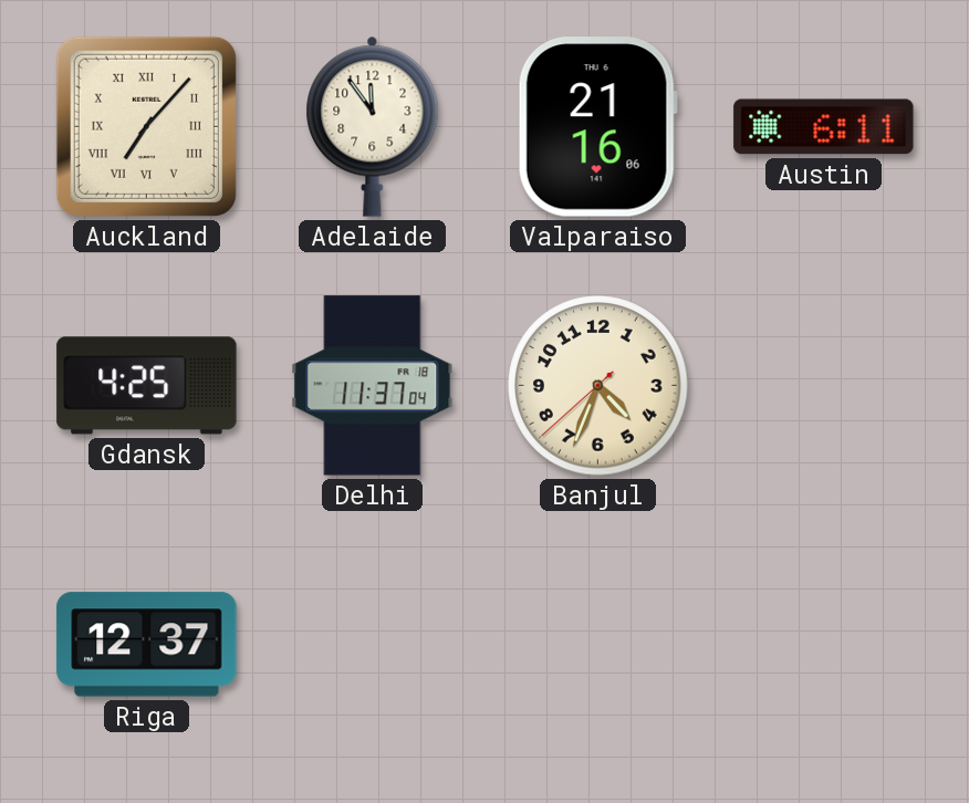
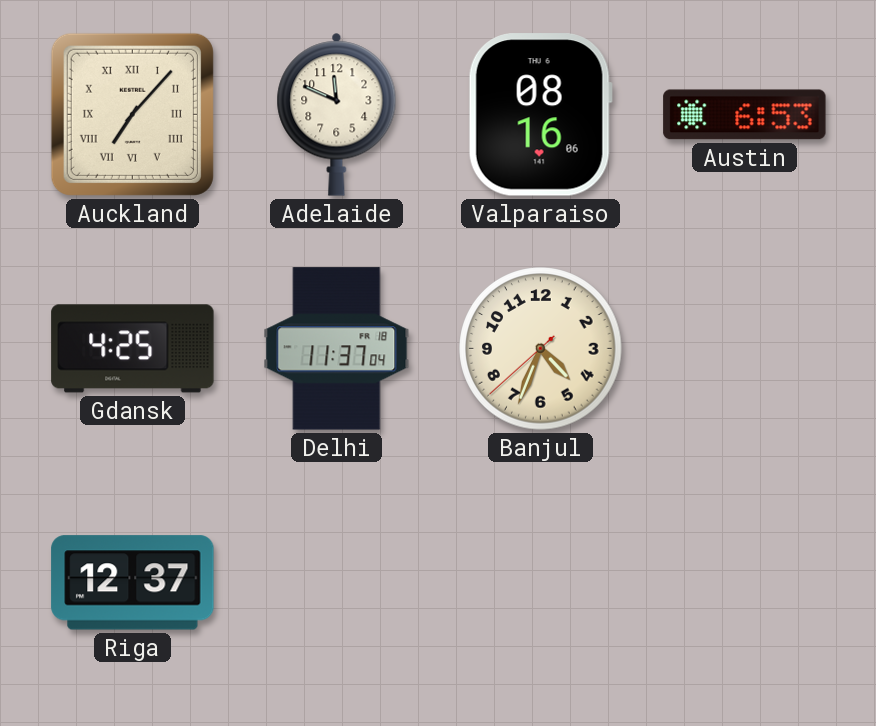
Adelaide: 11:54 -> 11:49
Valparaiso: 21:16 -> 08:16
Austin: 6:11 -> 6:53
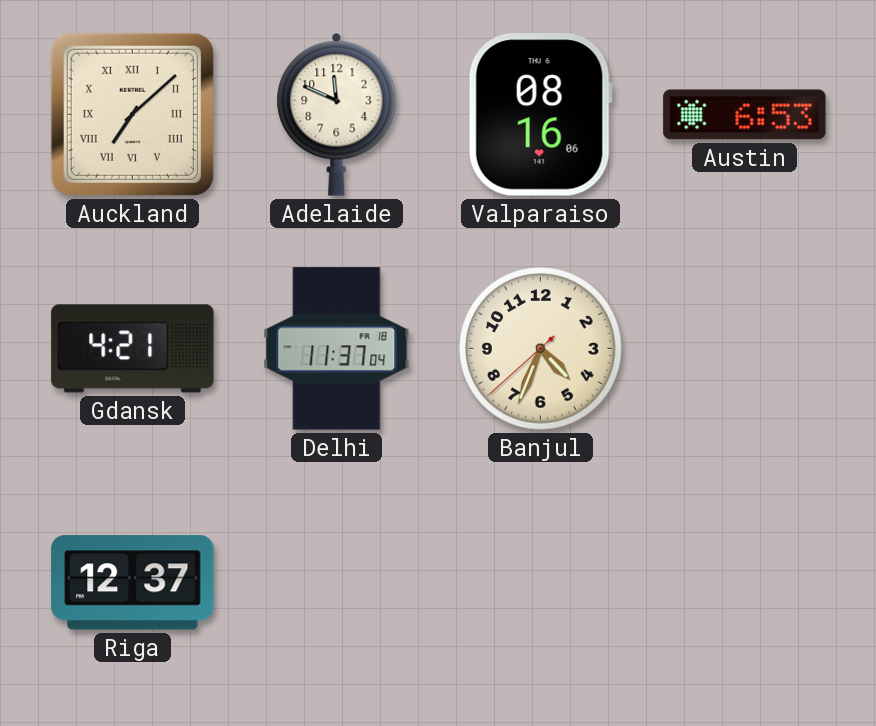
Auckland: 7:07 -> 7:08
Gdansk: 4:25 -> 4:21
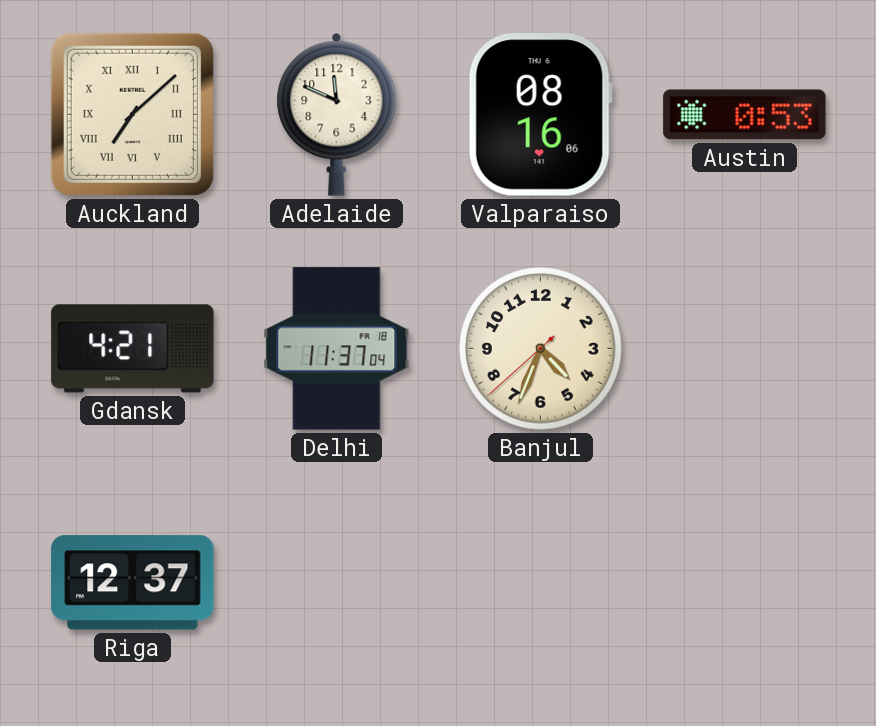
Austin: 6:53 -> 0:53
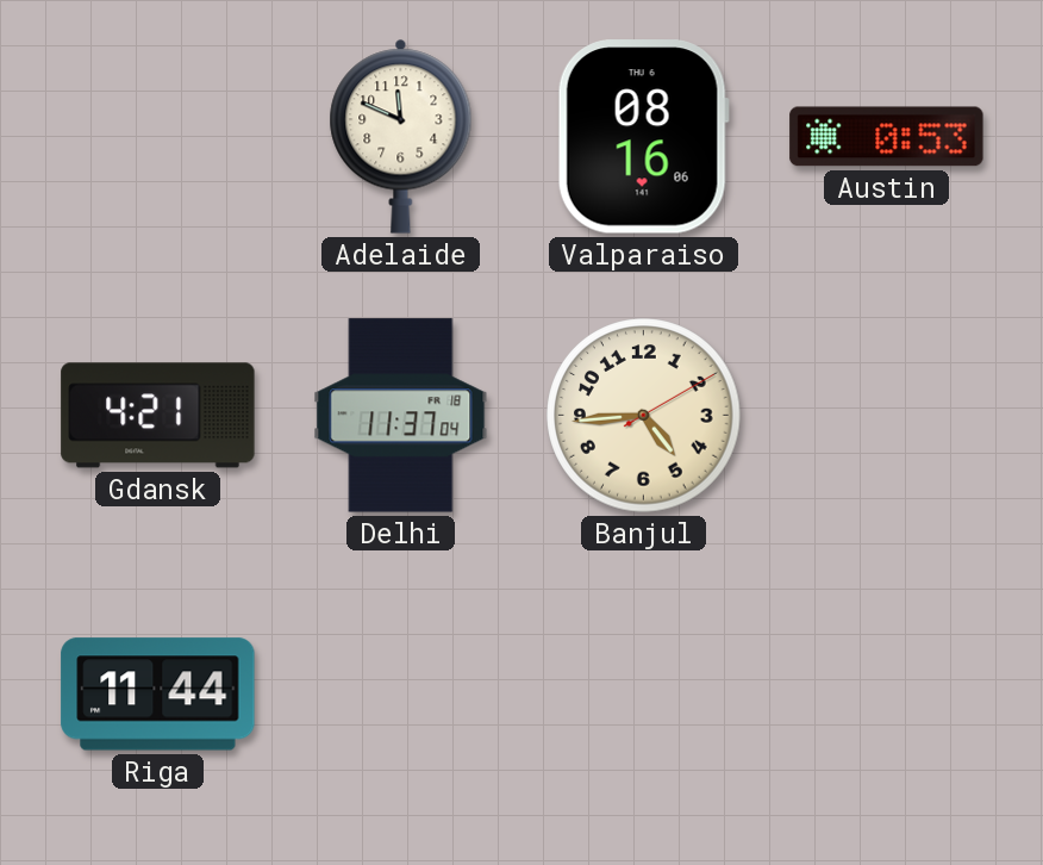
Auckland: 7:08 -> none
Banjul: 4:33 -> 4:44
Riga: 12:37 -> 11:44
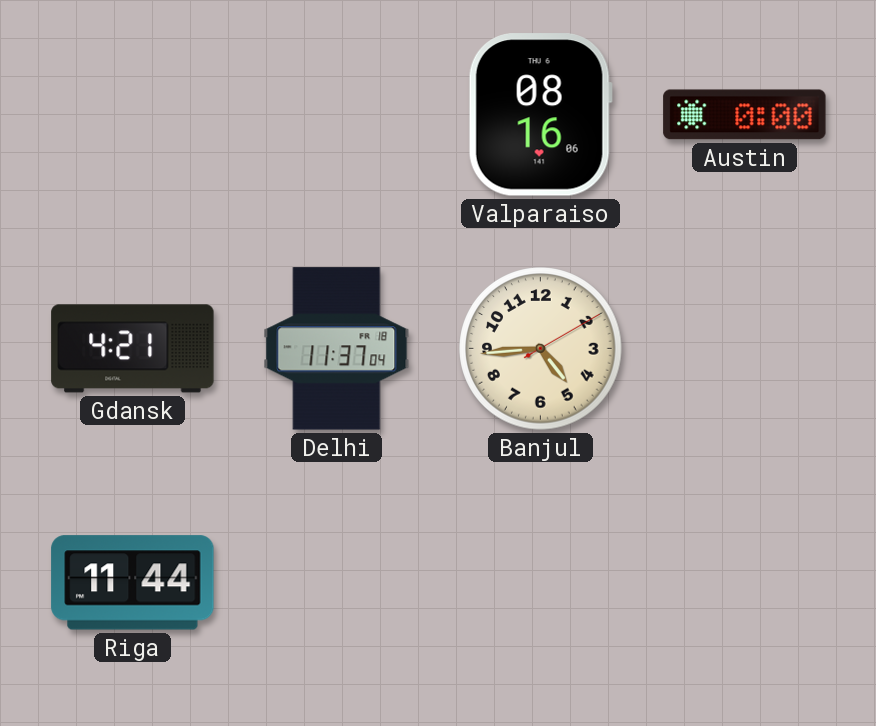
Adelaide: 11:49 -> none
Austin: 0:53 -> 0:00
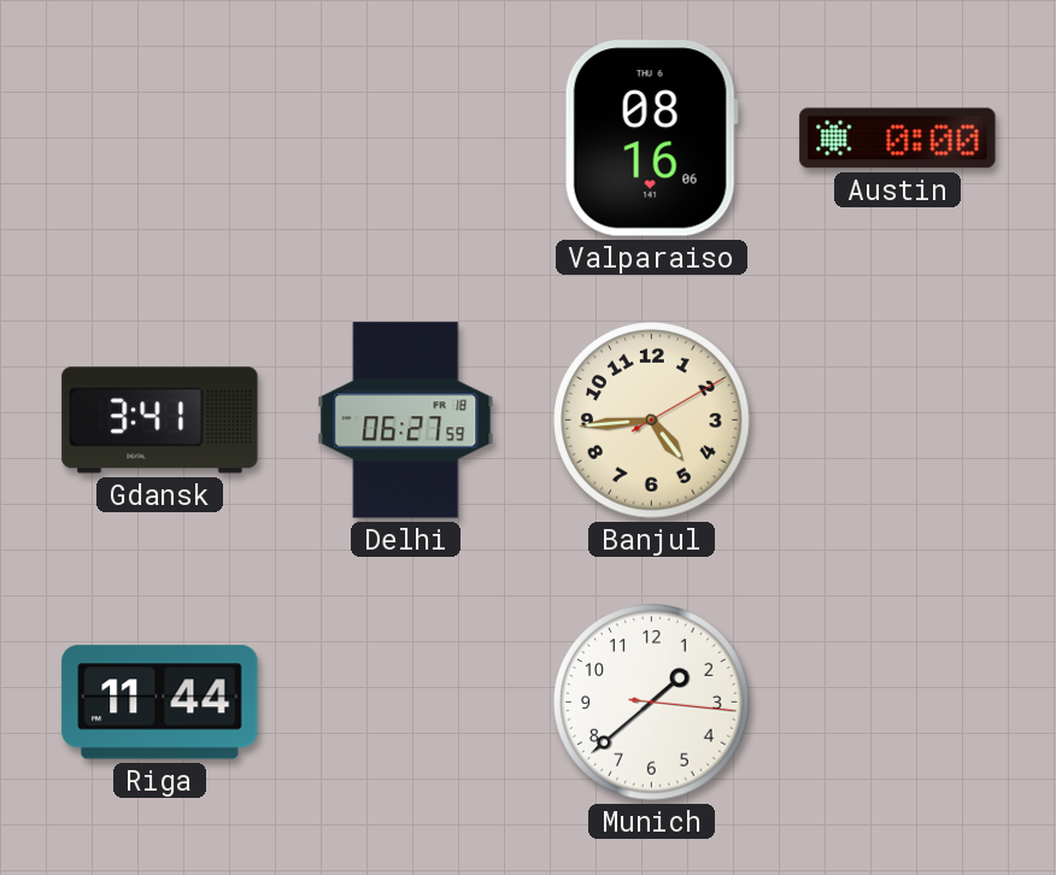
Gdansk: 4:21 -> 3:41
Delhi: 11:37 -> 06:27
Munich: none -> 1:38
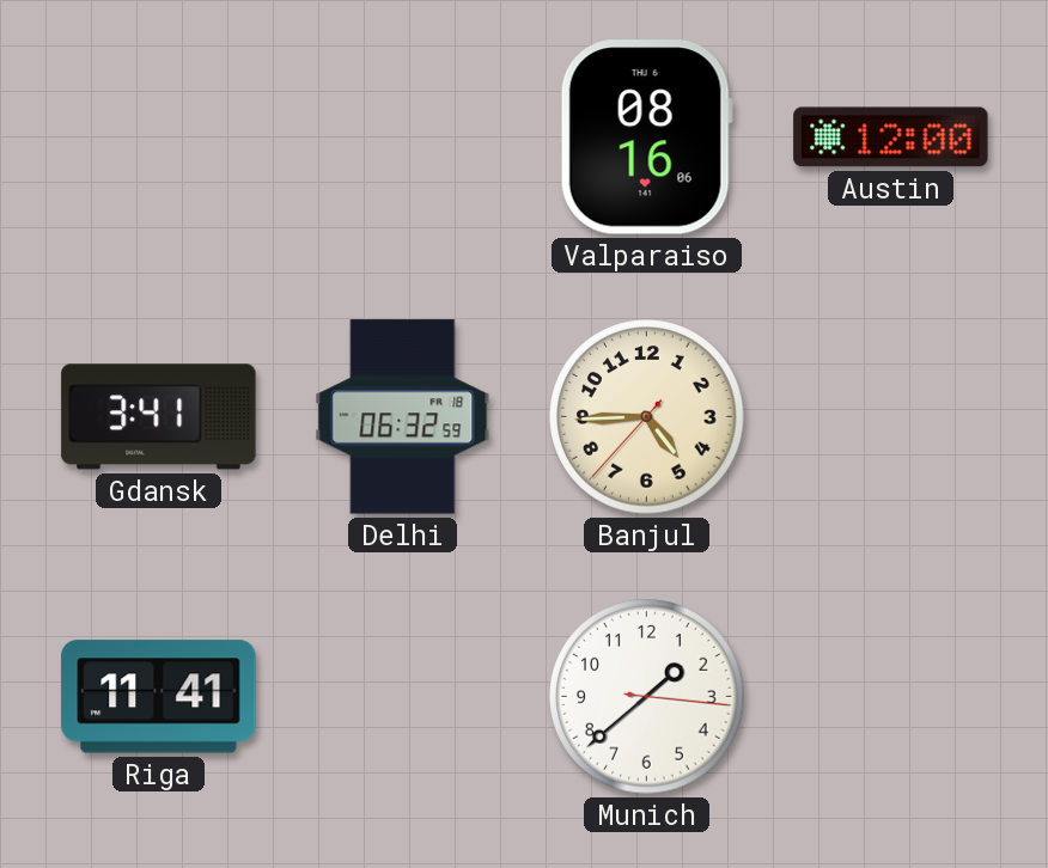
Austin: 0:00 -> 12:00
Delhi: 06:27 -> 06:32
Banjul: 4:44:10 -> 4:44:37
Riga: 11:44 -> 11:41
